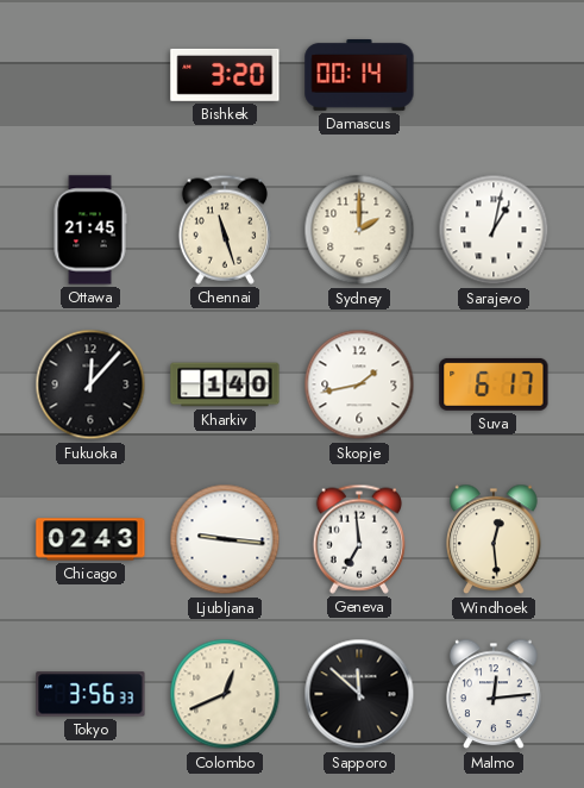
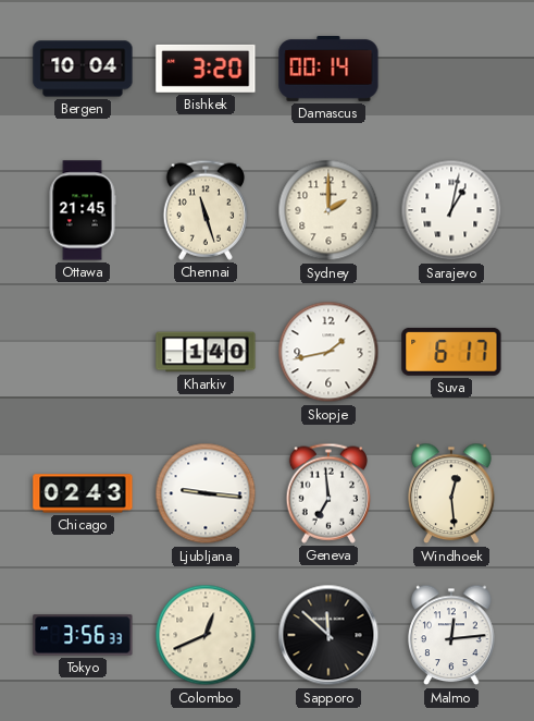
Bergen: none -> 10:04
Fukuoka: 12:07 -> none
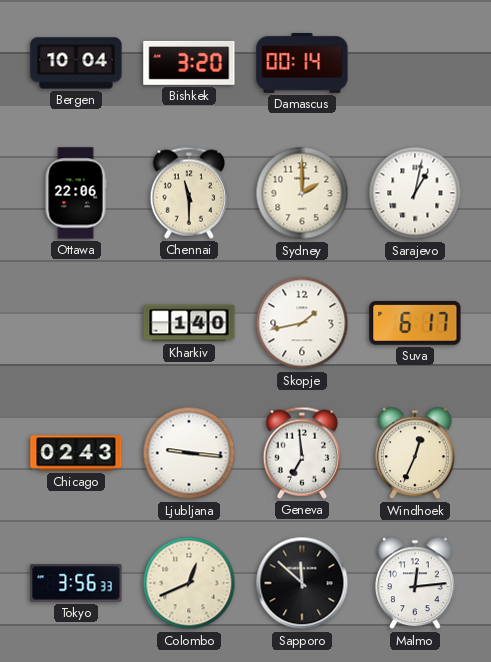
Ottawa: 21:45 -> 22:06
Chennai: 11:27 -> 11:30
Windhoek: 12:29 -> 12:34
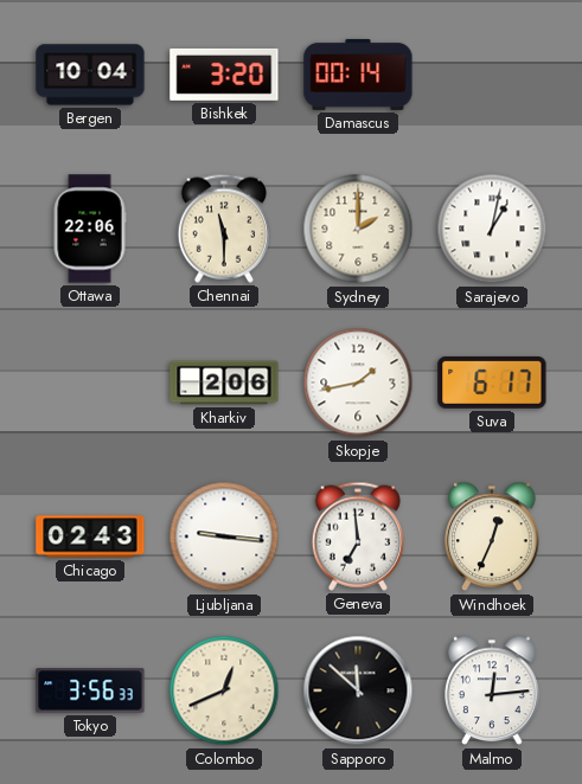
Kharkiv: 1:40 -> 2:06
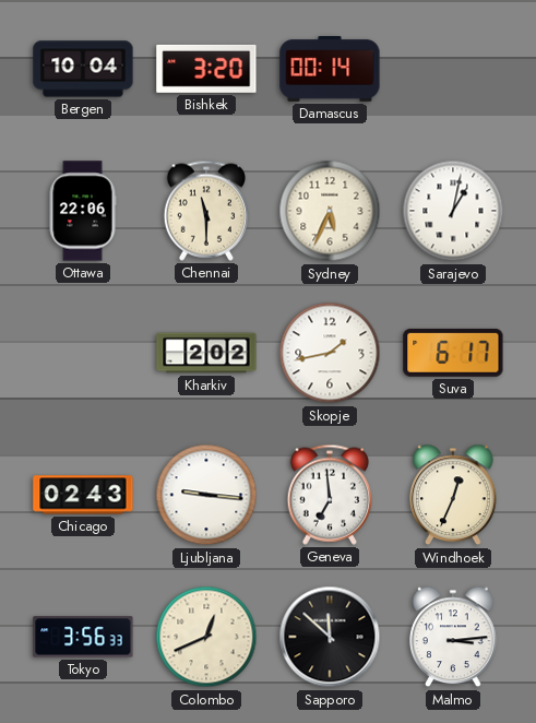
Sydney: 2:00 -> 5:34
Kharkiv: 2:06 -> 2:02
Malmo: 12:14 -> 3:14
